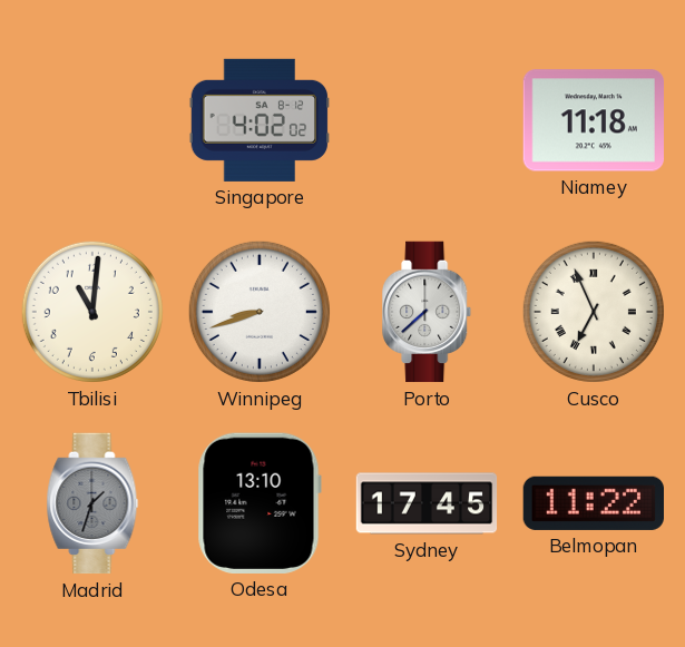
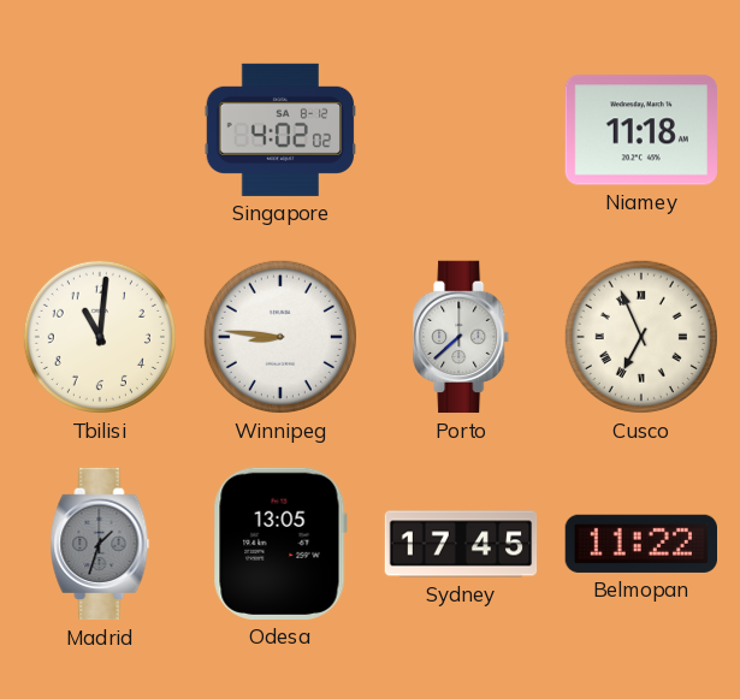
Winnipeg: 8:42 -> 8:46
Odesa: 13:10 -> 13:05
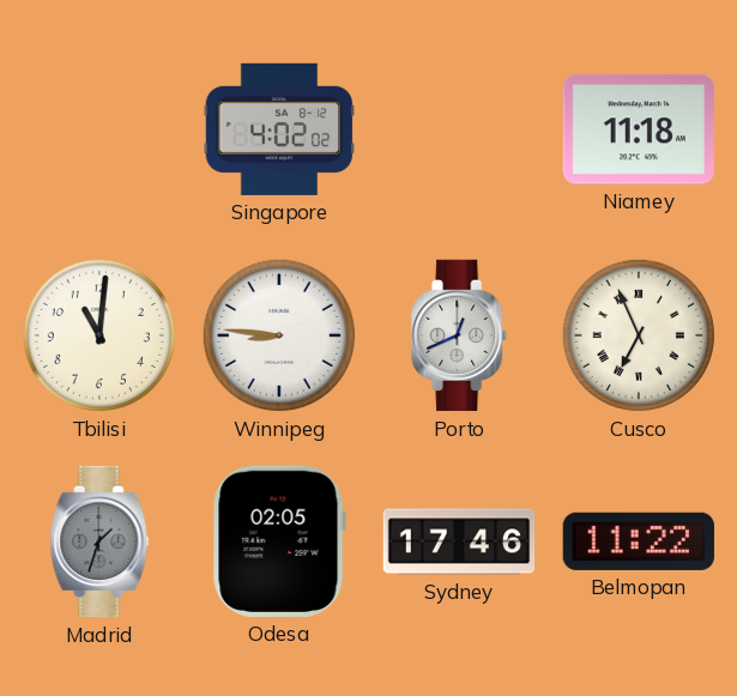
Porto: 7:38 -> 12:41
Odesa: 13:05 -> 02:05
Sydney: 17:45 -> 17:46
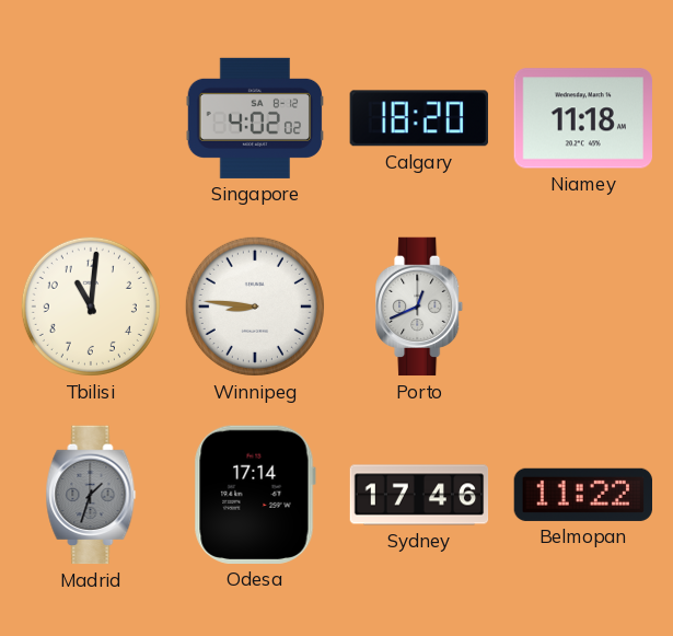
Calgary: none -> 18:20
Cusco: 6:56 -> none
Odesa: 02:05 -> 17:14
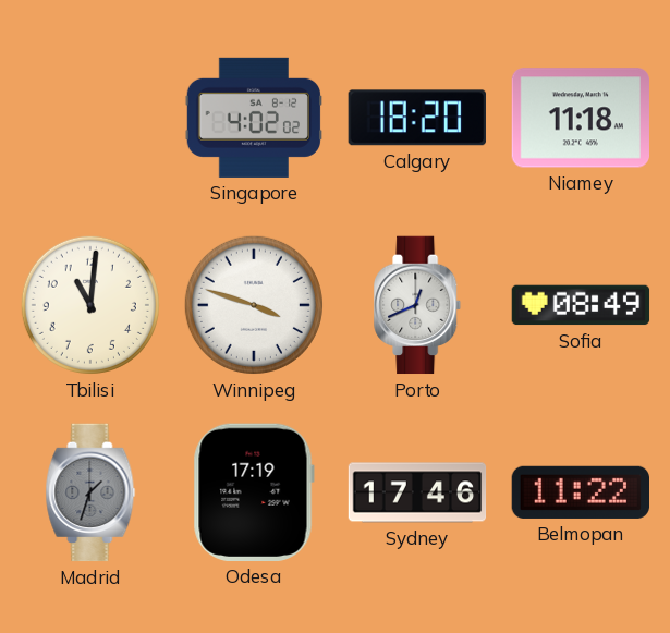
Winnipeg: 8:46 -> 3:48
Sofia: none -> 08:49
Odesa: 17:14 -> 17:19
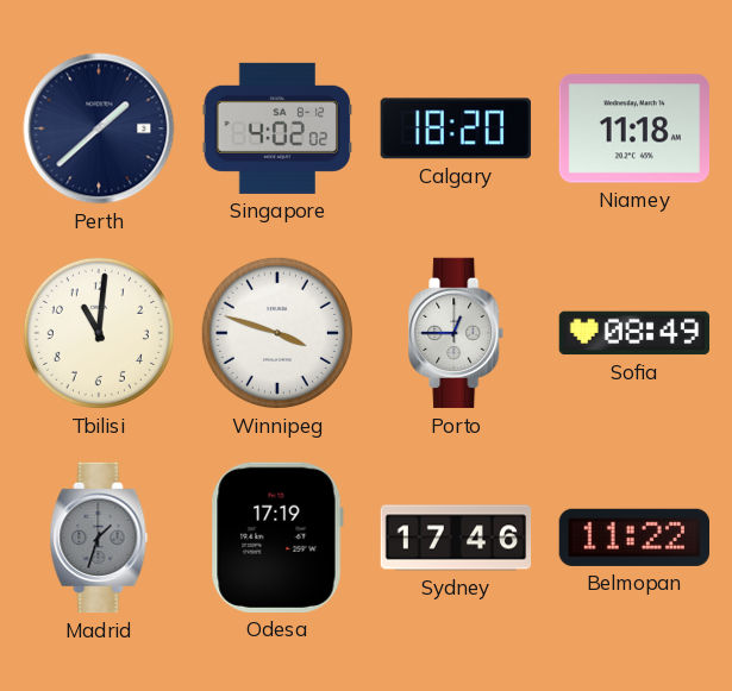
Perth: none -> 1:38
Porto: 12:41 -> 12:45
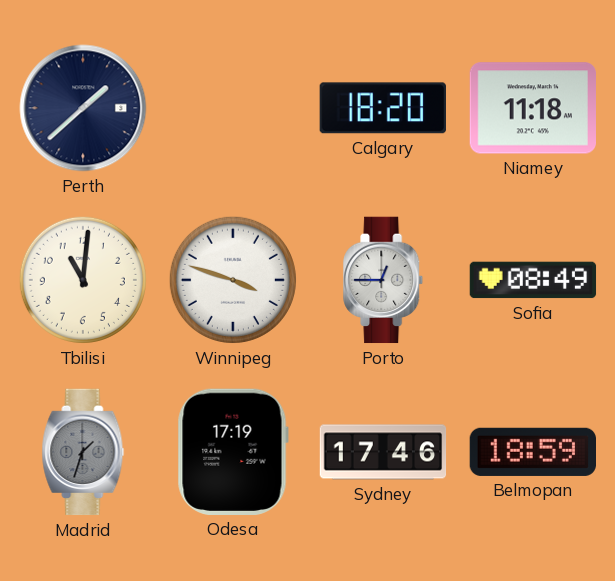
Singapore: 4:02 -> none
Belmopan: 11:22 -> 18:59
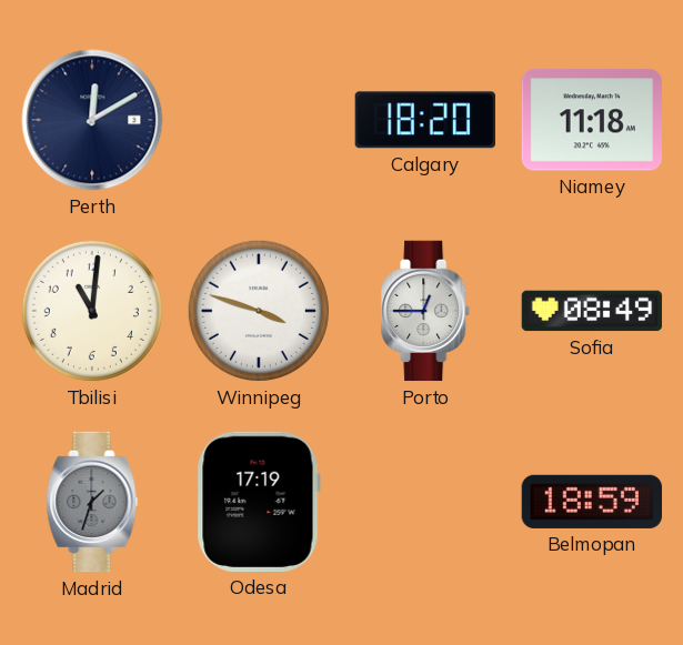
Perth: 1:38 -> 12:10
Sydney: 17:46 -> none
